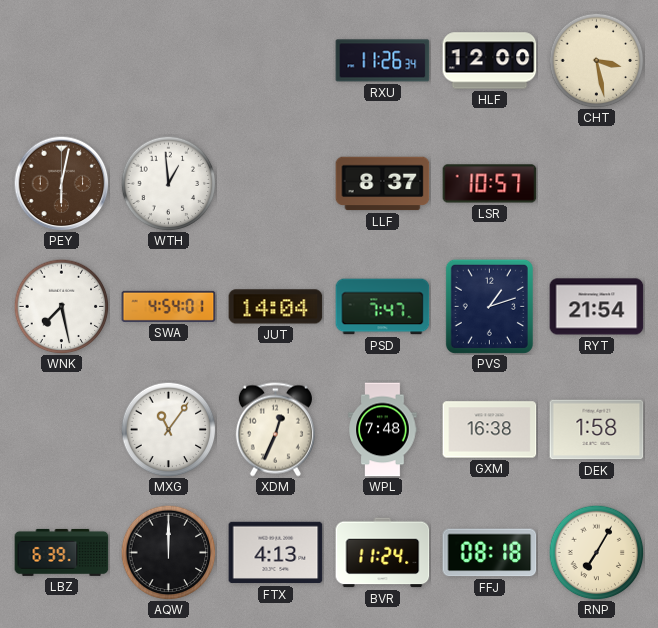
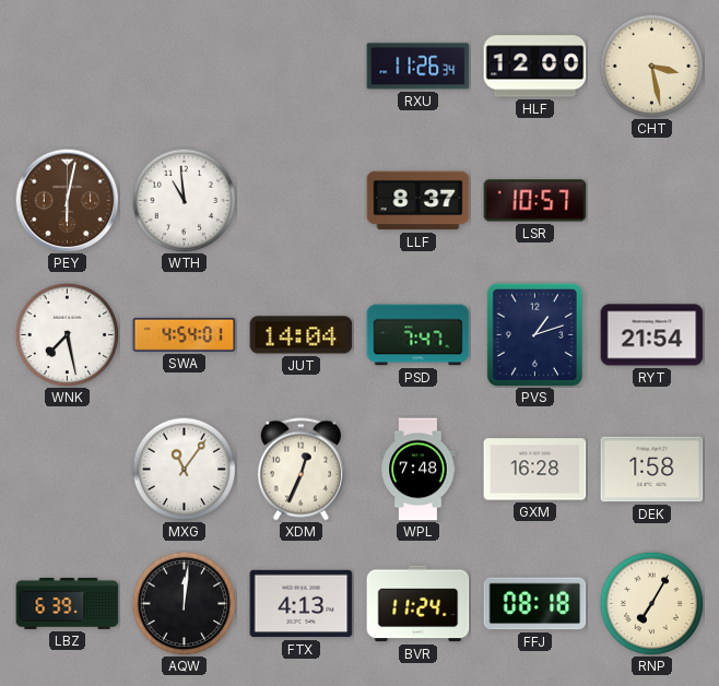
WTH: 12:59 -> 10:59
GXM: 16:38 -> 16:28
AQW: 12:00 -> 12:01
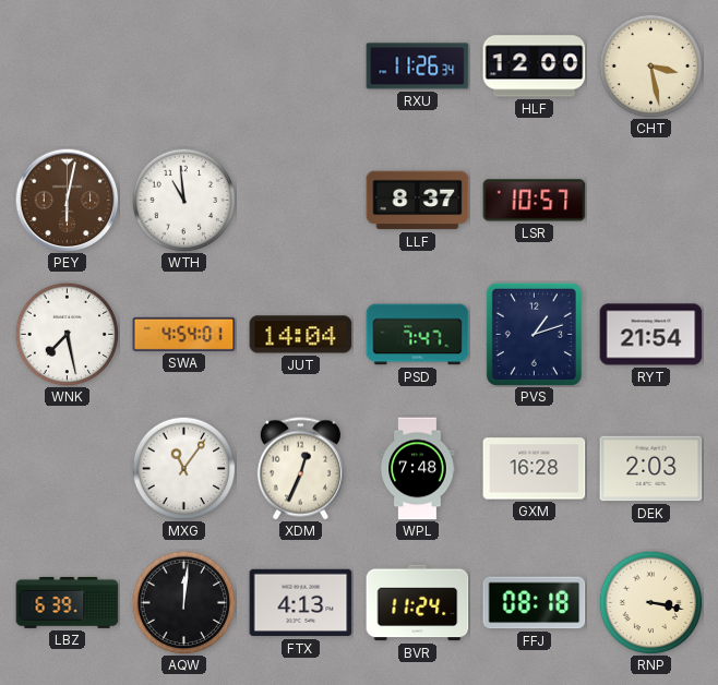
DEK: 1:58 -> 2:03
RNP: 7:05 -> 3:17
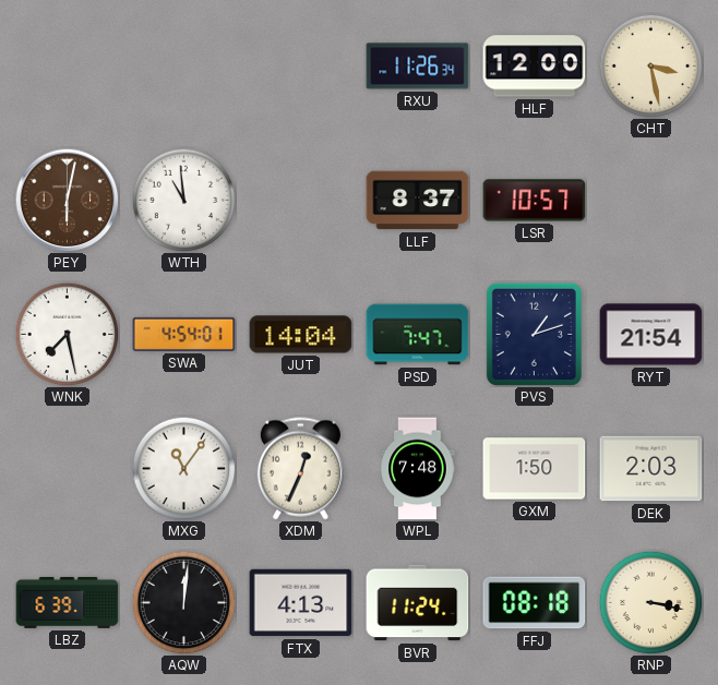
GXM: 16:28 -> 1:50
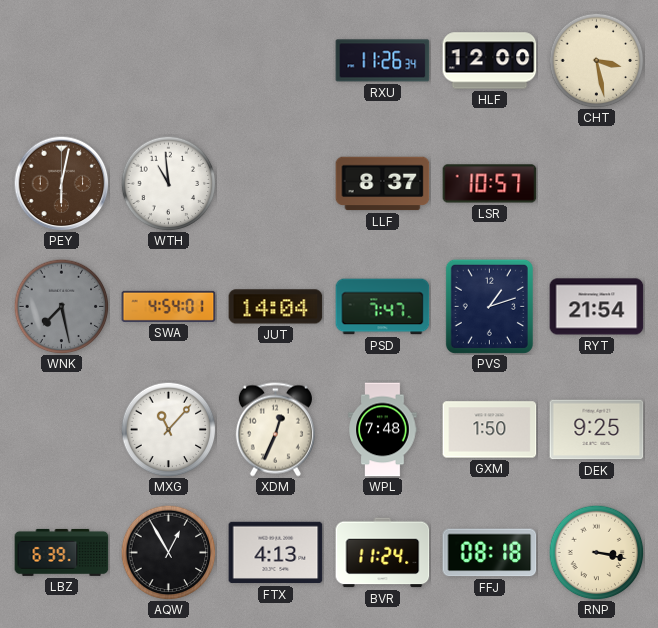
WNK dial: white -> grey
MXG: 11:06 -> 11:07
DEK: 2:03 -> 9:25
AQW: 12:01 -> 12:55
